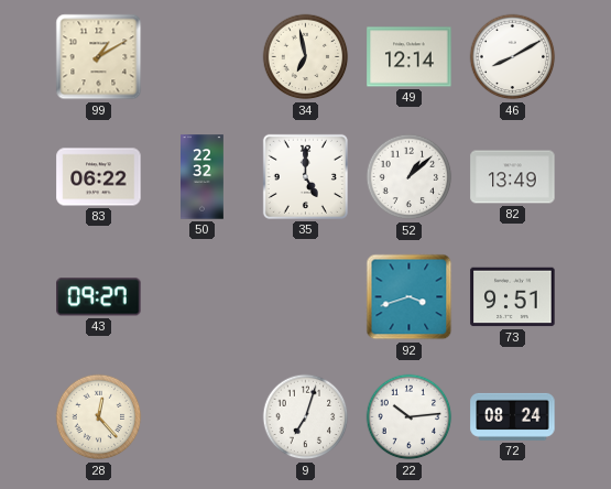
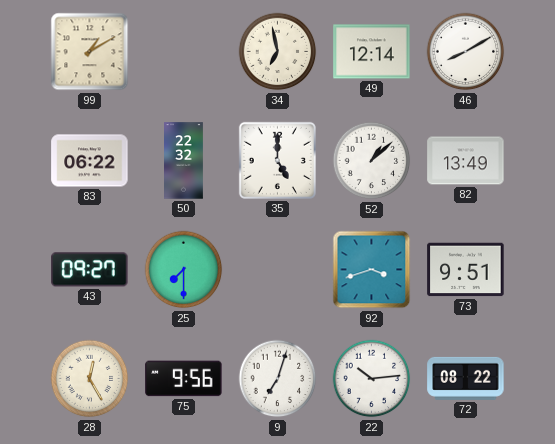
25: none -> 7:30
28: 12:23 -> 12:25
75: none -> 9:56
72: 08:24 -> 08:22
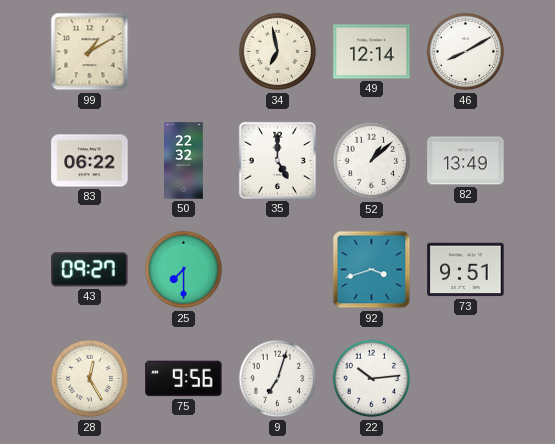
72: 08:22 -> none
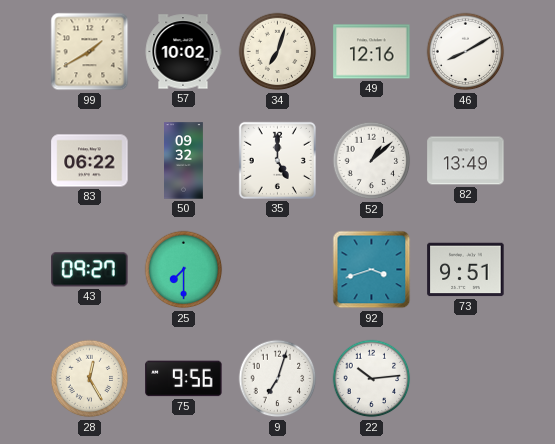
99: 1:10 -> 1:40
57: none -> 10:02
34: 6:58 -> 7:03
49: 12:14 -> 12:16
50: 22:32 -> 09:32
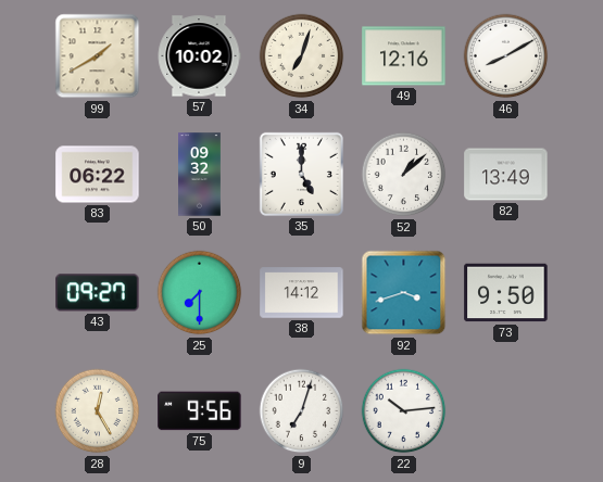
38: none -> 14:12
73: 9:51 -> 9:50
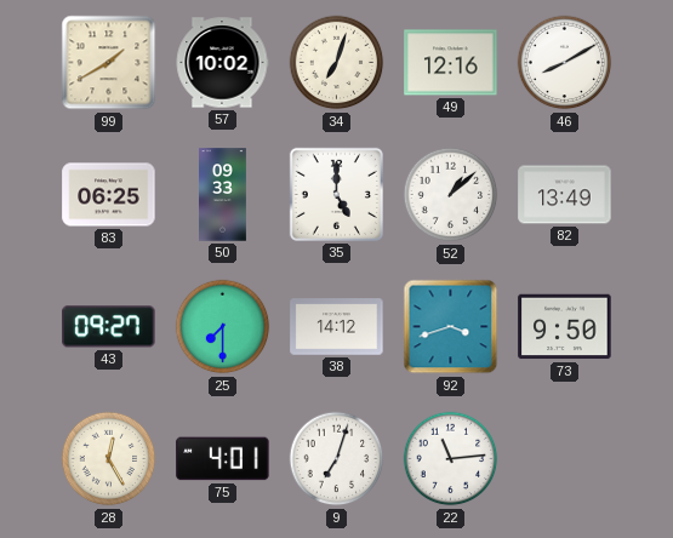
83: 06:22 -> 06:25
50: 09:32 -> 09:33
75: 9:56 -> 4:01
22: 10:14 -> 11:14
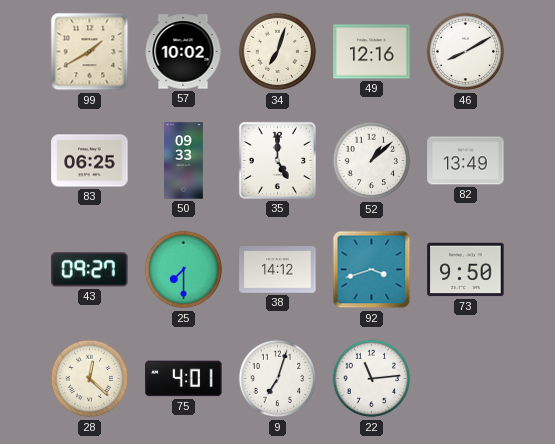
28: 12:25 -> 12:22
